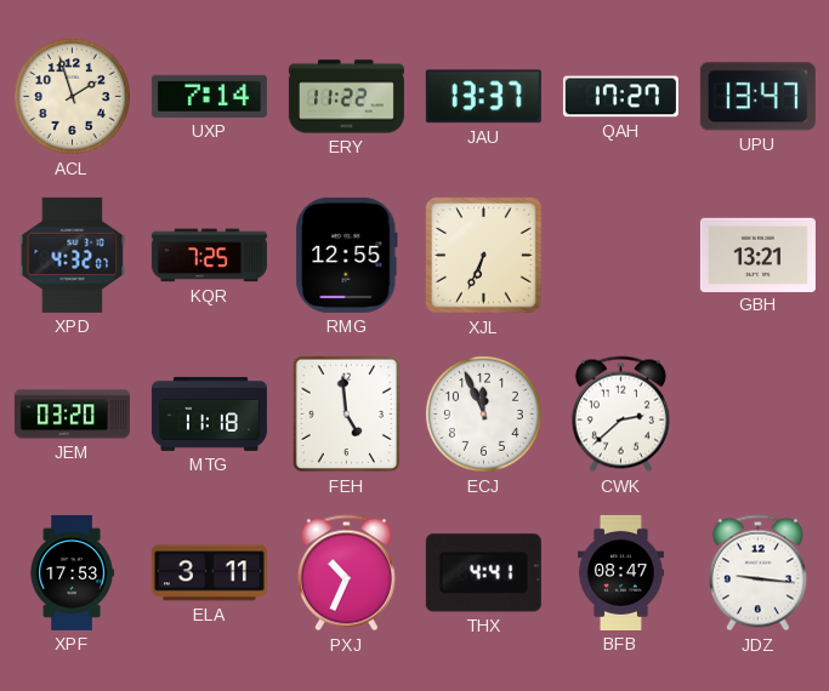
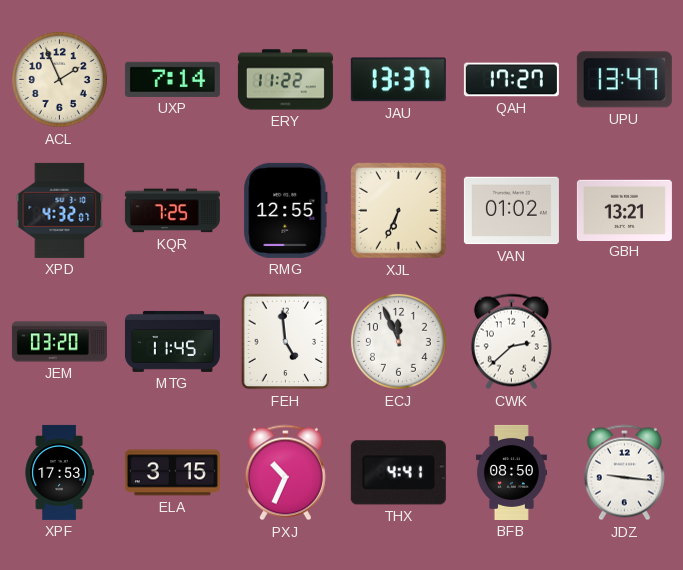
ACL: 1:57 -> 1:56
VAN: none -> 01:02
MTG: 11:18 -> 11:45
ELA: 3:11 -> 3:15
BFB: 08:47 -> 08:50
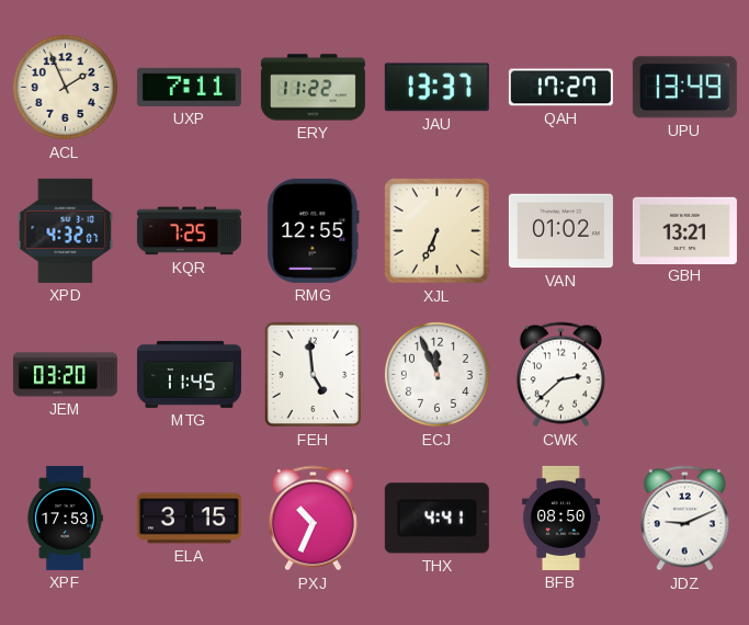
UXP: 7:14 -> 7:11
UPU: 13:47 -> 13:49
JDZ: 9:16 -> 9:11
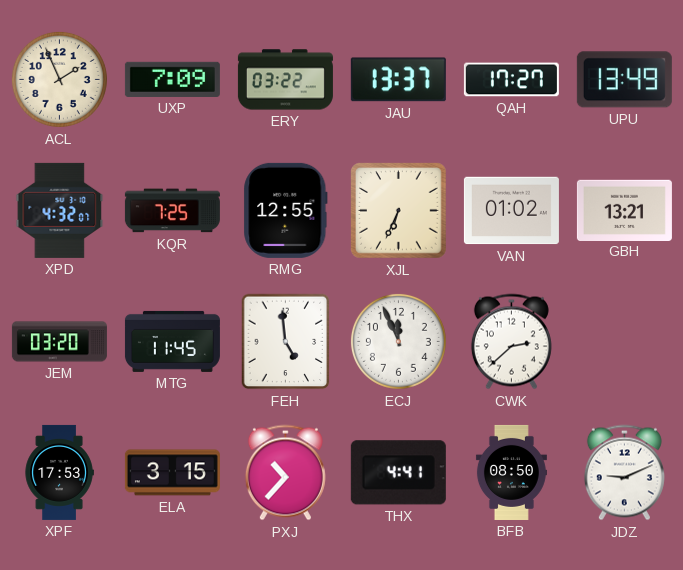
UXP: 7:11 -> 7:09
ERY: 11:22 -> 03:22
PXJ: 10:34 -> 10:37
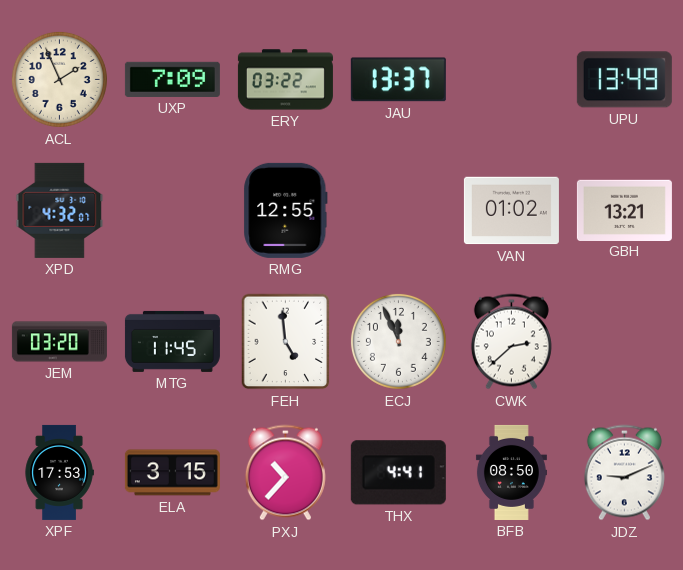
QAH: 17:27 -> none
KQR: 7:25 -> none
XJL: 6:34 -> none
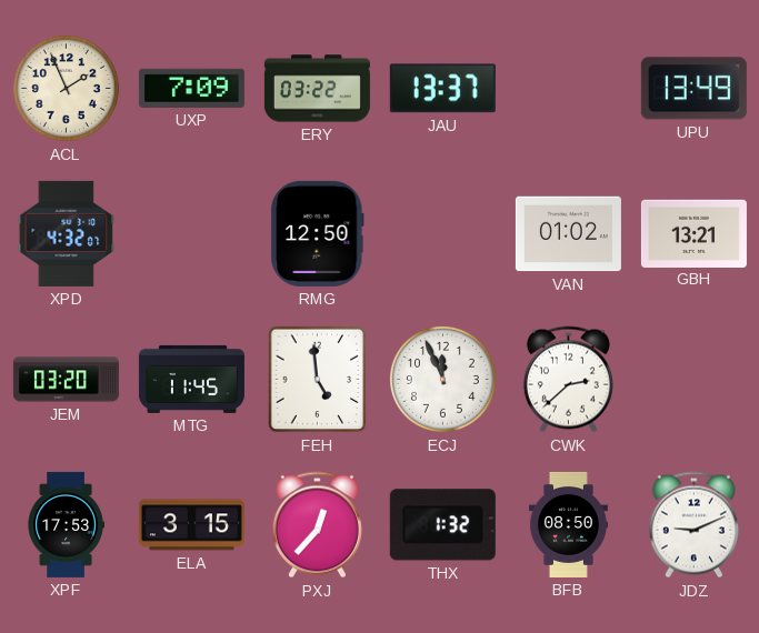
RMG: 12:55 -> 12:50
PXJ: 10:37 -> 12:37
THX: 4:41 -> 1:32
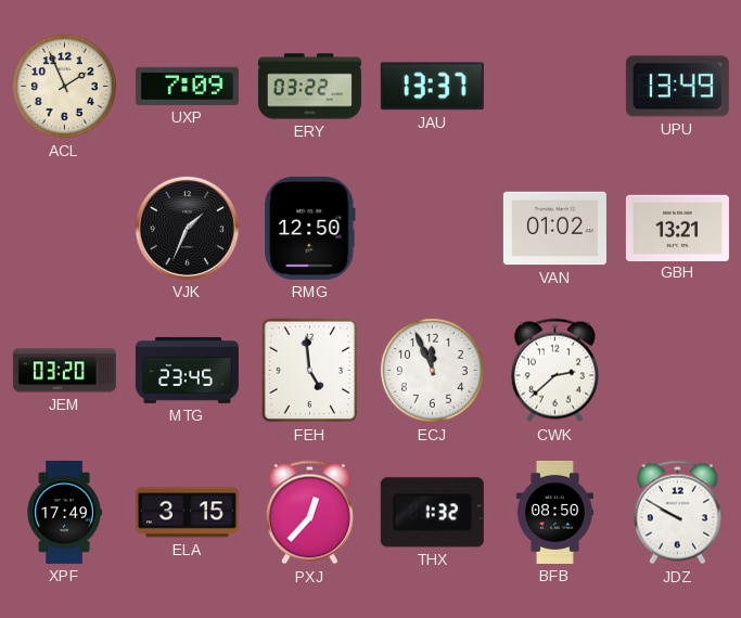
XPD: 4:32 -> none
VJK: none -> 1:34
MTG: 11:45 -> 23:45
XPF: 17:53 -> 17:49
JDZ: 9:11 -> 9:50
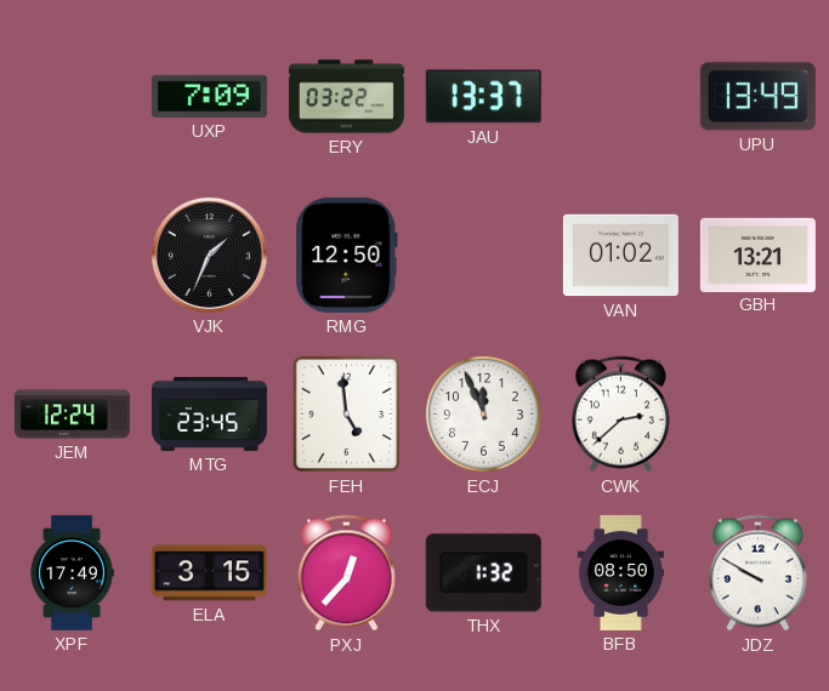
ACL: 1:56 -> none
JEM: 03:20 -> 12:24
